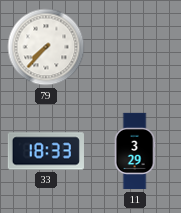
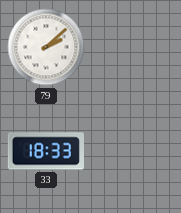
79: 7:37 -> 2:08
11: 3:29 -> none
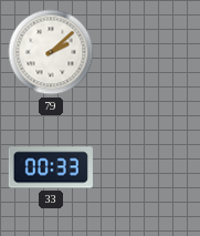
33: 18:33 -> 00:33
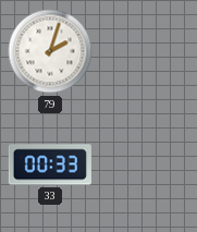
79: 2:08 -> 2:03
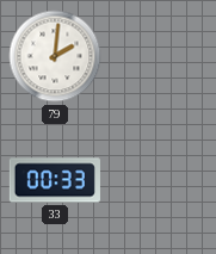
79: 2:03 -> 2:01
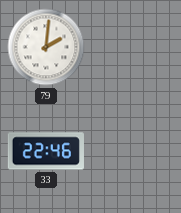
33: 00:33 -> 22:46
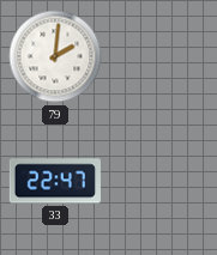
33: 22:46 -> 22:47
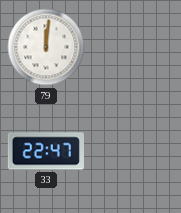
79: 2:01 -> 12:01
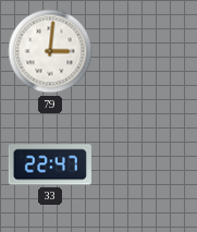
79: 12:01 -> 3:01
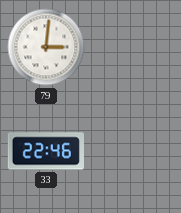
33: 22:47 -> 22:46
